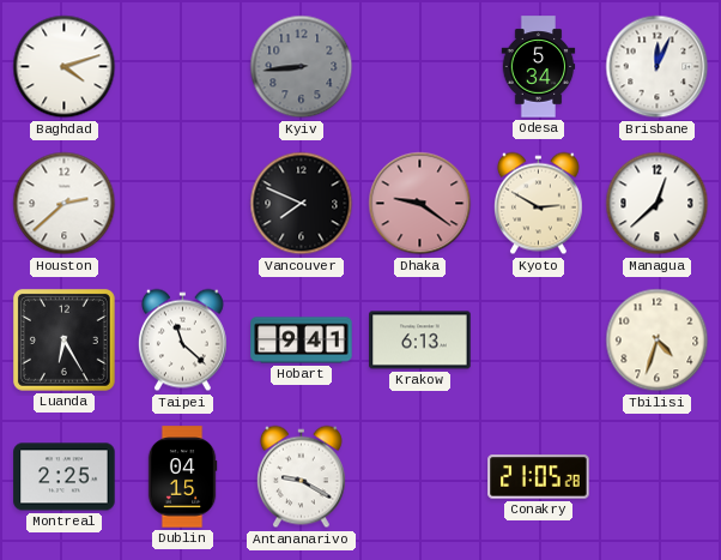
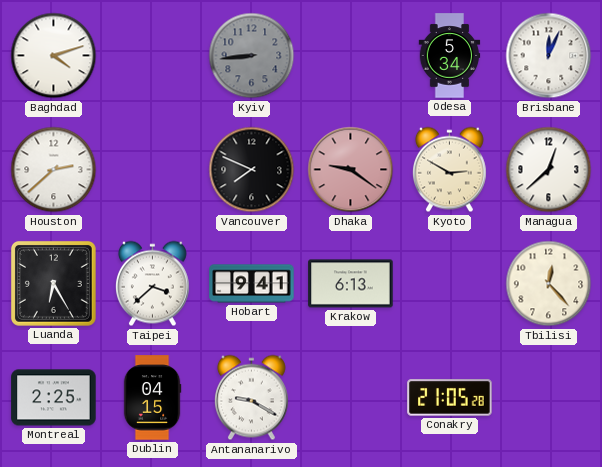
Taipei: 11:22 -> 3:38
Tbilisi: 4:33 -> 12:23
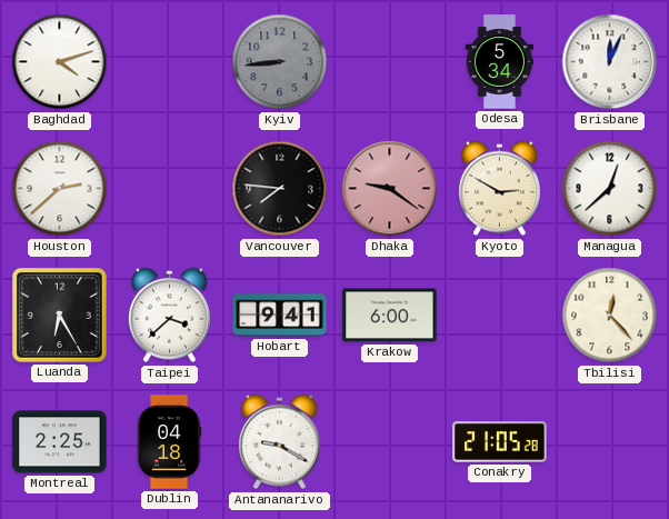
Vancouver: 7:49 -> 7:46
Krakow: 6:13 -> 6:00
Dublin: 04:15 -> 04:18
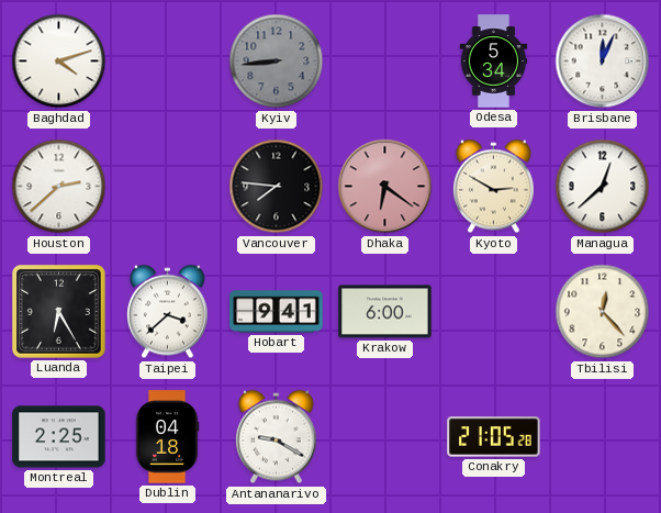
Dhaka: 9:21 -> 6:21
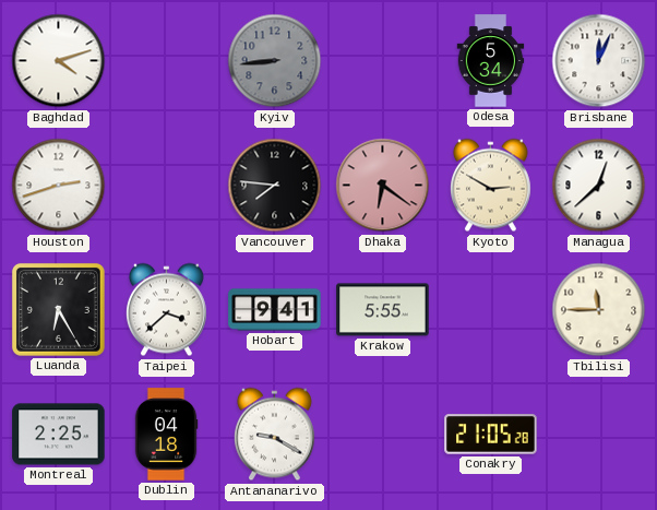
Houston: 2:38 -> 2:42
Krakow: 6:00 -> 5:55
Tbilisi: 12:23 -> 11:45
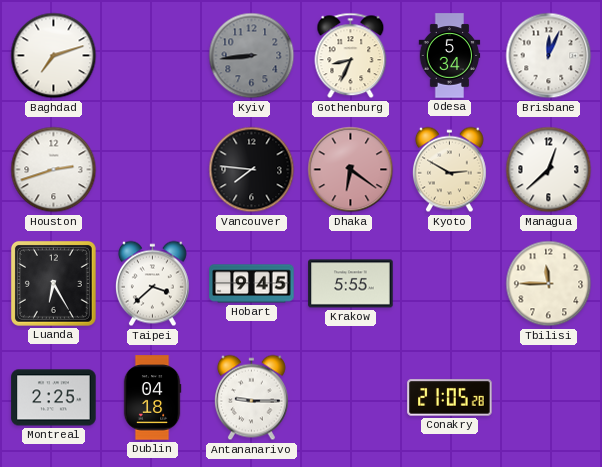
Baghdad: 4:12 -> 7:12
Gothenburg: none -> 8:34
Hobart: 9:41 -> 9:45
Antananarivo: 9:20 -> 9:15
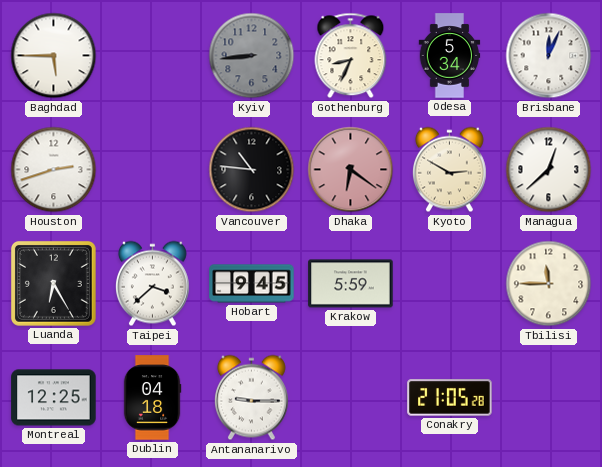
Baghdad: 7:12 -> 5:45
Vancouver: 7:46 -> 10:46
Krakow: 5:55 -> 5:59
Montreal: 2:25 -> 12:25
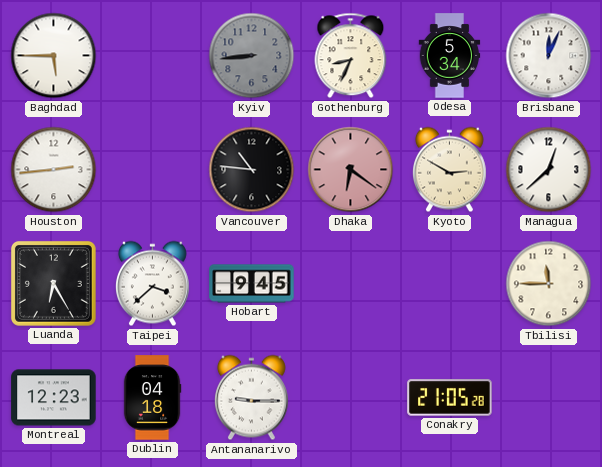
Houston: 2:42 -> 2:44
Krakow: 5:59 -> none
Montreal: 12:25 -> 12:23
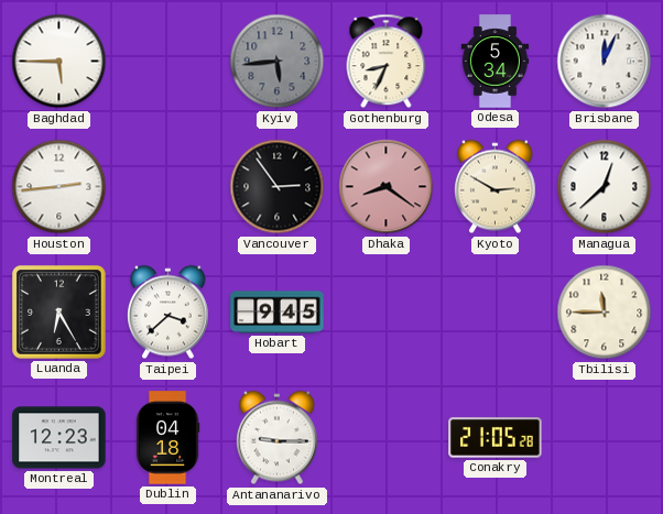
Kyiv: 8:44 -> 5:44
Vancouver: 10:46 -> 2:54
Dhaka: 6:21 -> 8:21
